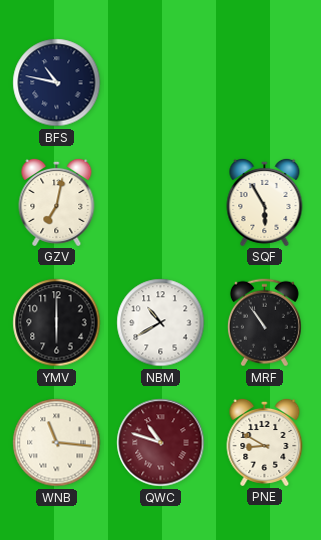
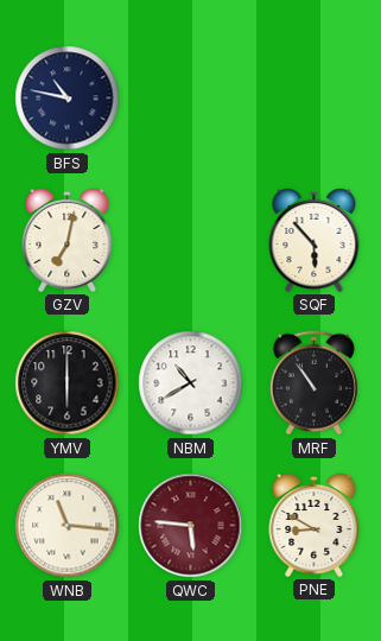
SQF: 5:55 -> 5:53
QWC: 10:48 -> 5:46
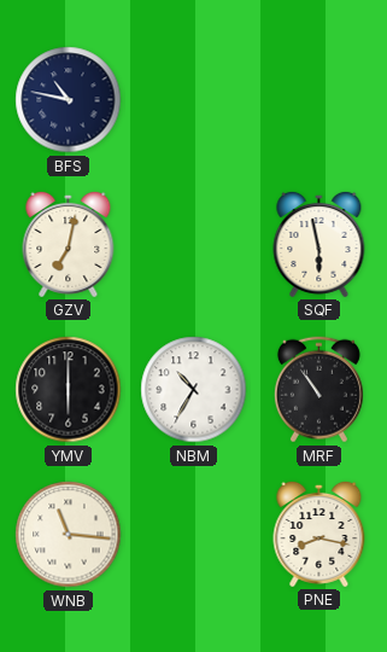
SQF: 5:53 -> 5:58
NBM: 10:40 -> 10:35
QWC: 5:46 -> none
PNE: 8:50 -> 8:17
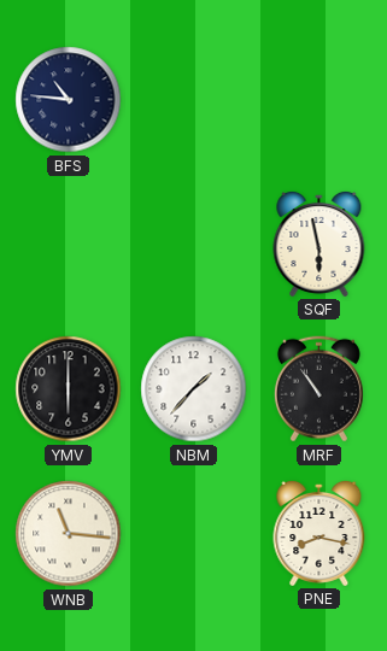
BFS: 10:47 -> 10:46
GZV: 7:02 -> none
NBM: 10:35 -> 1:37
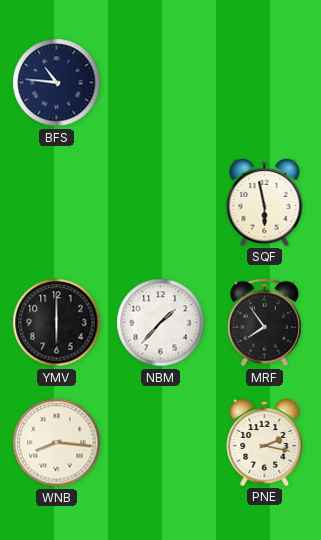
MRF: 10:54 -> 7:54
WNB: 11:16 -> 8:16
PNE: 8:17 -> 2:17
